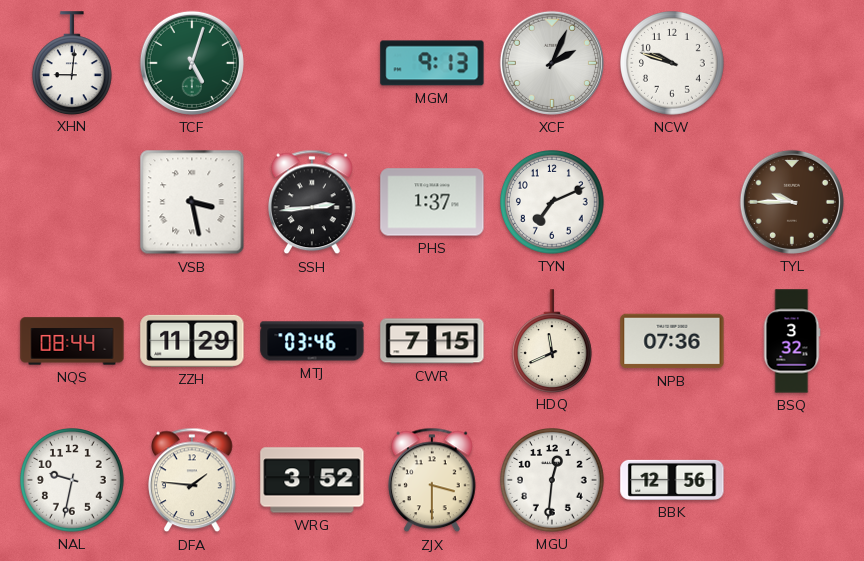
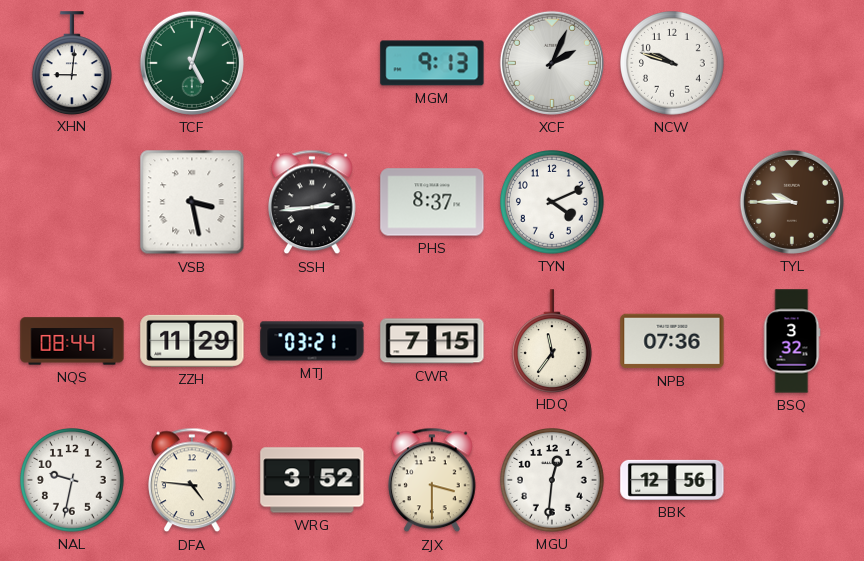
PHS: 1:37 -> 8:37
TYN: 7:11 -> 4:11
MTJ: 03:46 -> 03:21
HDQ: 11:41 -> 11:36
DFA: 1:46 -> 4:46
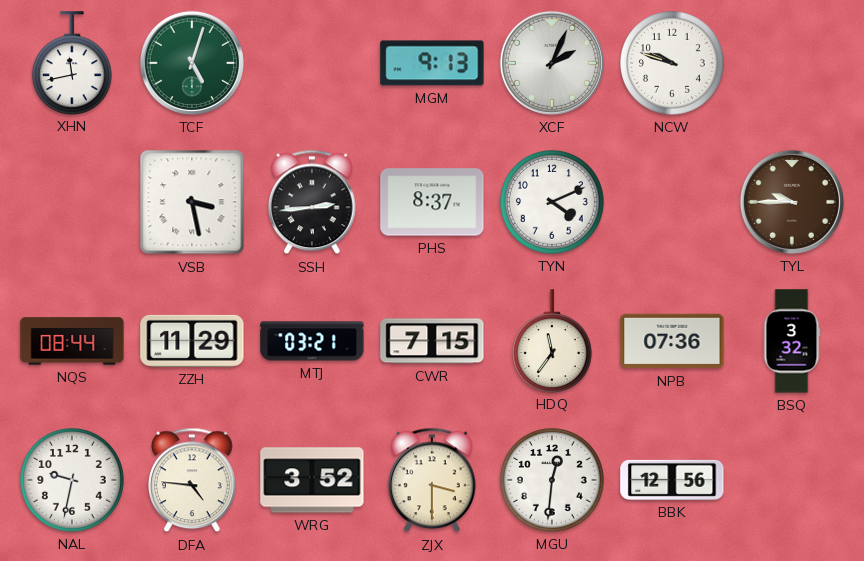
XHN: 9:01 -> 11:43
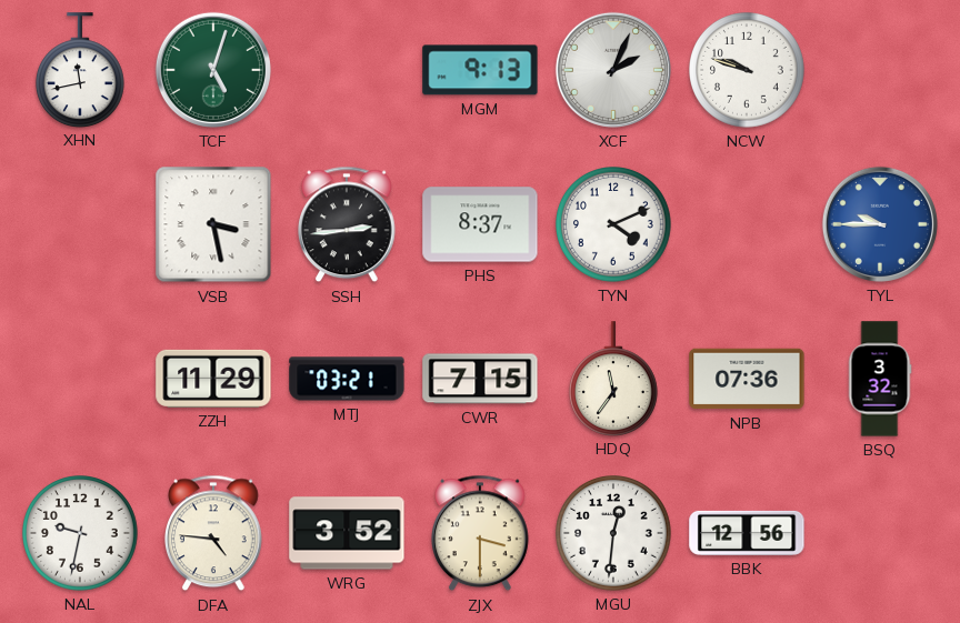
TYL dial: brown -> blue
NQS: 08:44 -> none
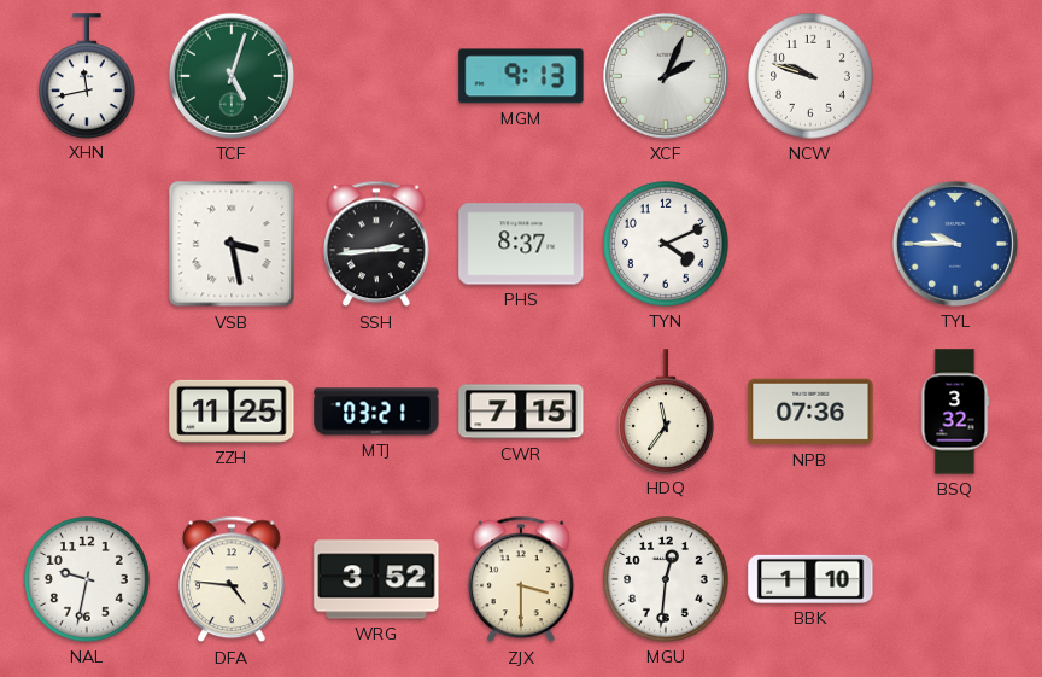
ZZH: 11:29 -> 11:25
BBK: 12:56 -> 1:10
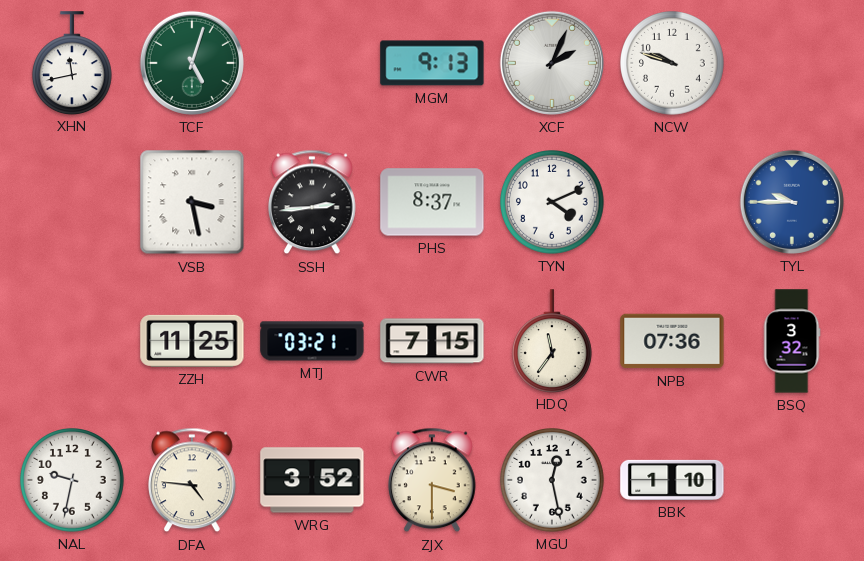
MGU: 12:31 -> 12:28
